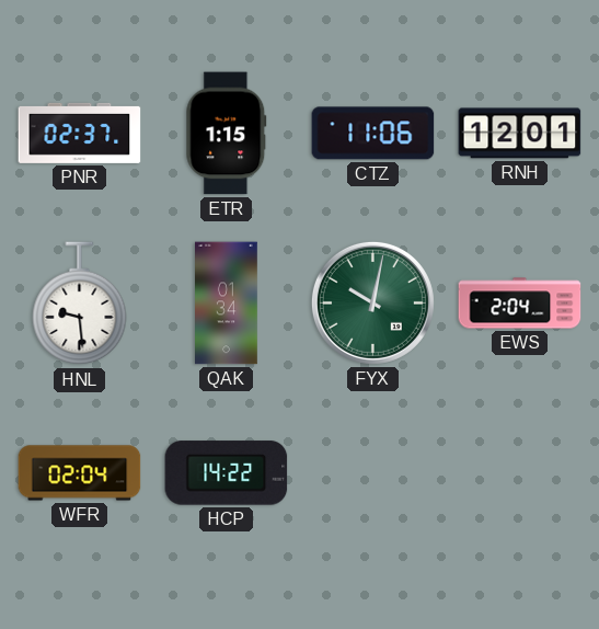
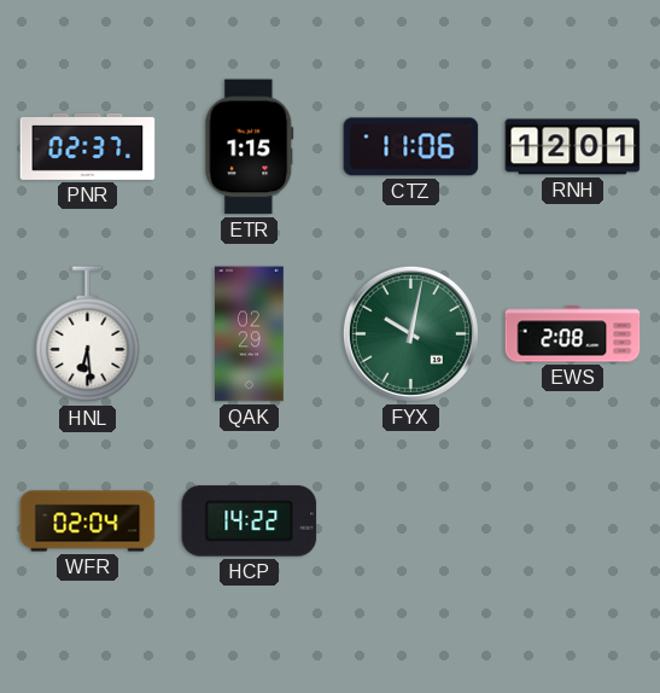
HNL: 9:29 -> 6:29
QAK: 01:34 -> 02:29
EWS: 2:04 -> 2:08
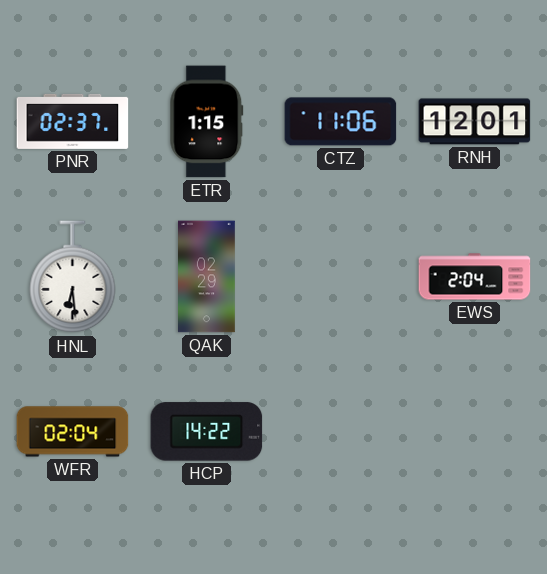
FYX: 10:02 -> none
EWS: 2:08 -> 2:04
